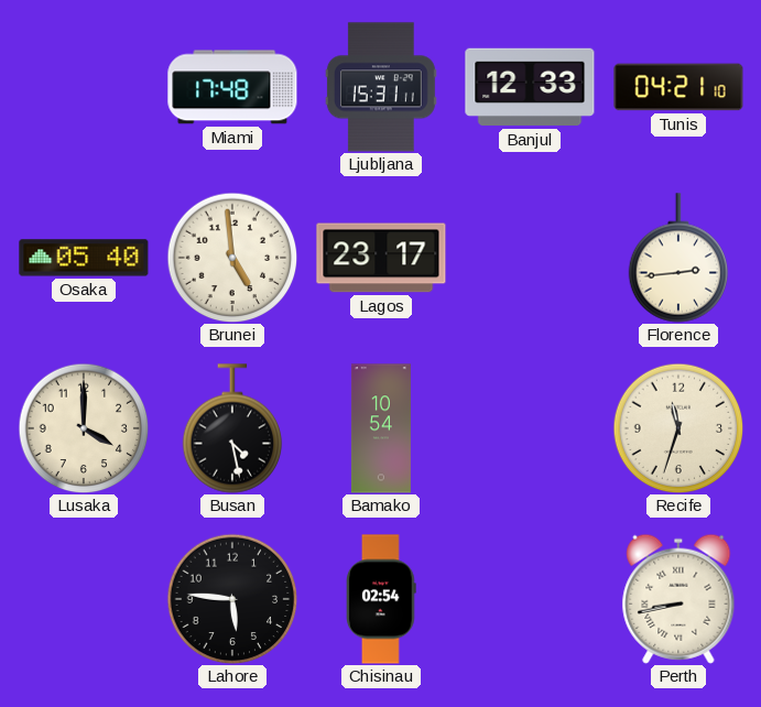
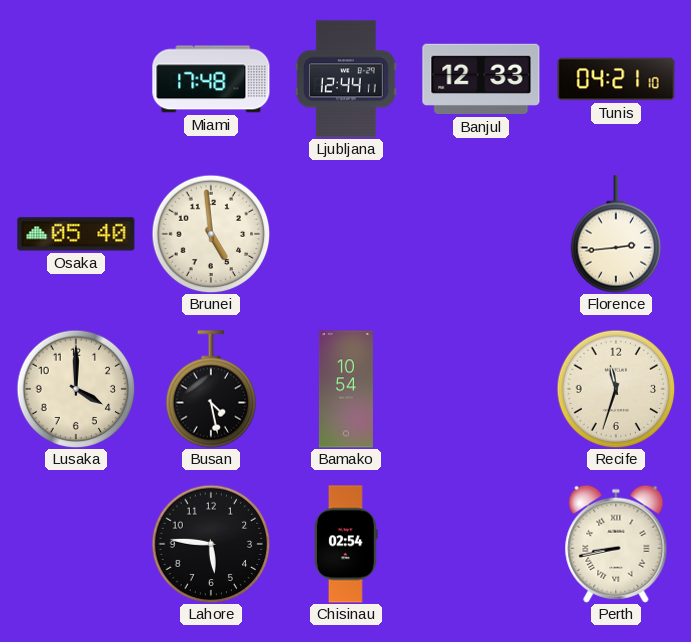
Ljubljana: 15:31 -> 12:44
Lagos: 23:17 -> none
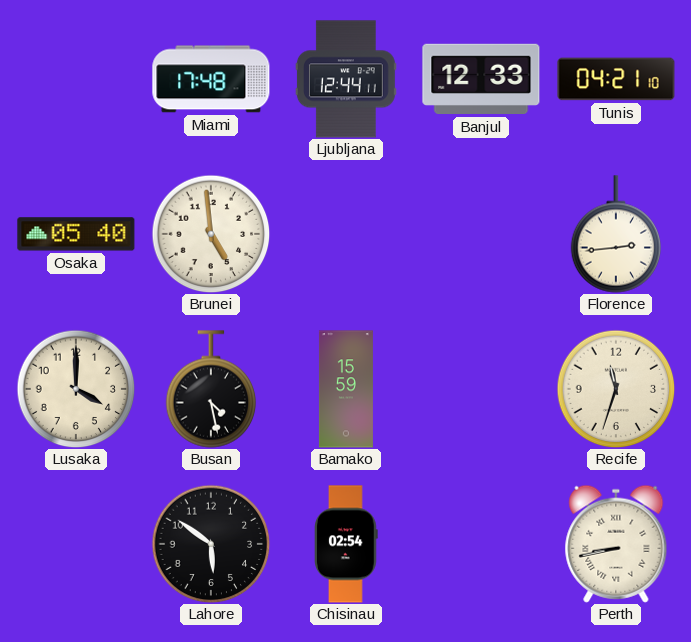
Bamako: 10:54 -> 15:59
Lahore: 5:46 -> 5:51
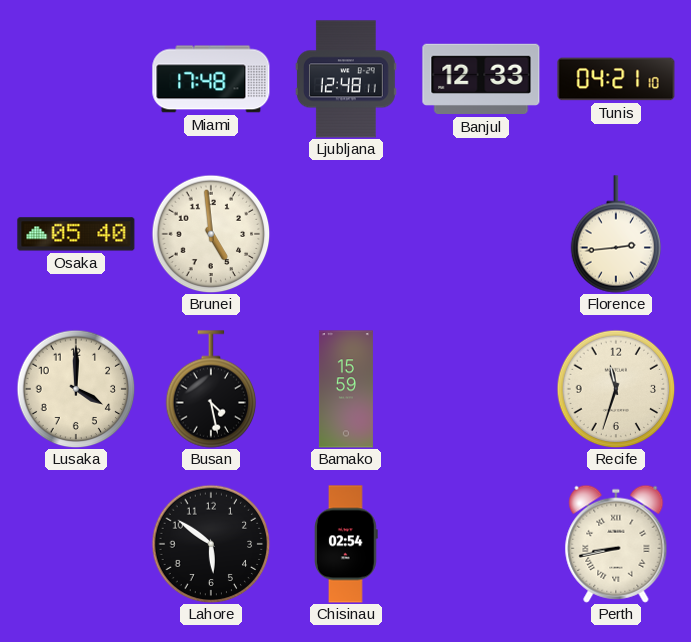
Ljubljana: 12:44 -> 12:48
